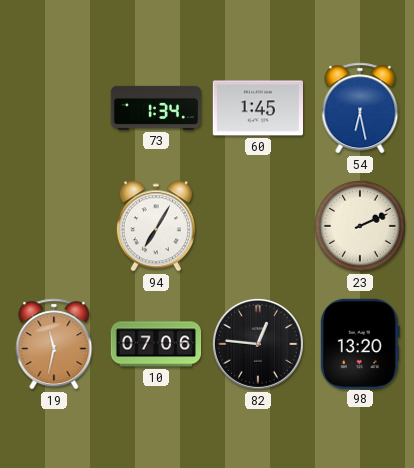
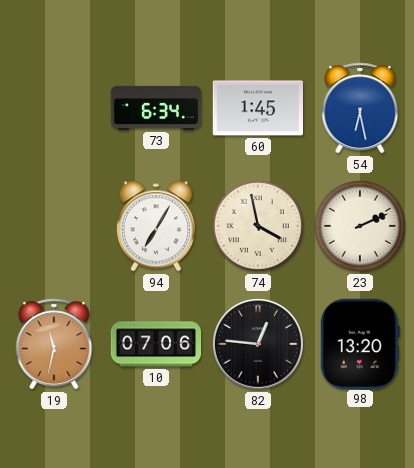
73: 1:34 -> 6:34
74: none -> 3:58
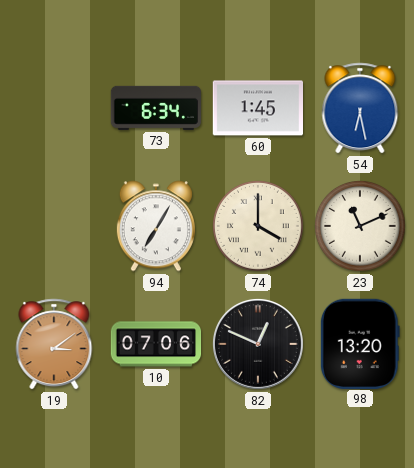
74: 3:58 -> 4:00
23: 2:11 -> 11:11
19: 11:32 -> 3:09
82: 12:46 -> 12:49
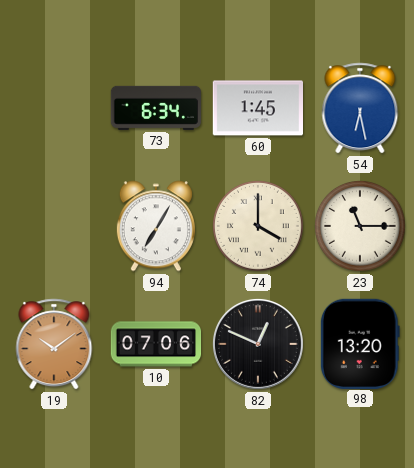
23: 11:11 -> 11:15
19: 3:09 -> 10:09
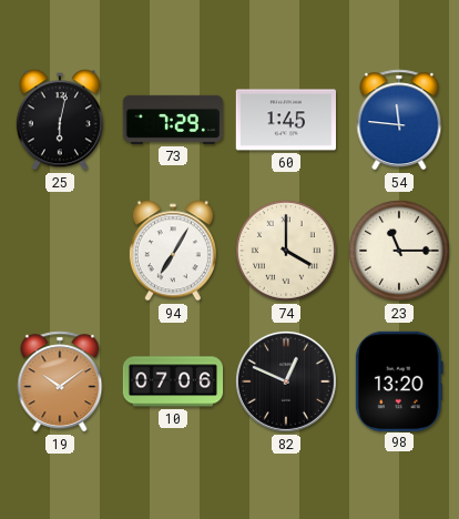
25: none -> 6:02
73: 6:34 -> 7:29
54: 6:28 -> 11:46
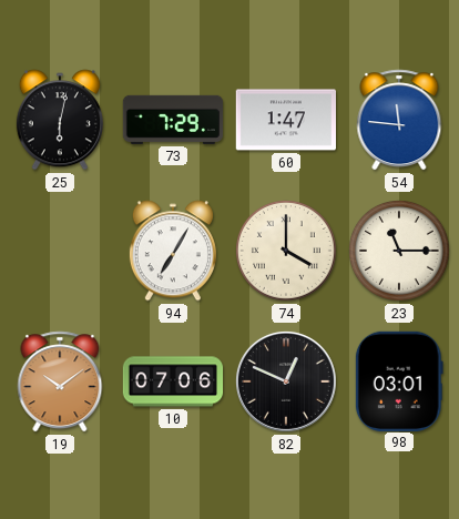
60: 1:45 -> 1:47
98: 13:20 -> 03:01
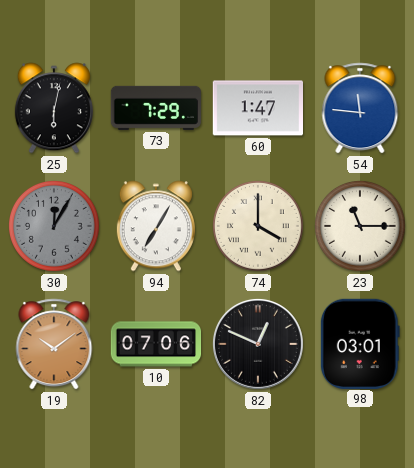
30: none -> 12:05
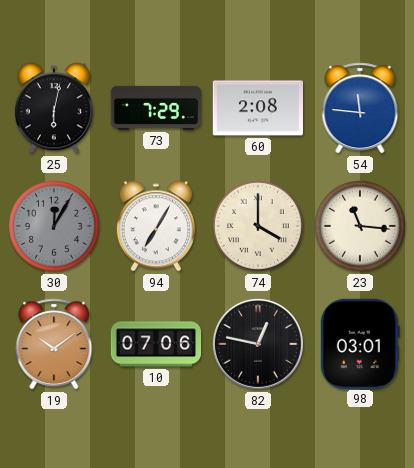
60: 1:47 -> 2:08
23: 11:15 -> 11:16
82: 12:49 -> 12:47
